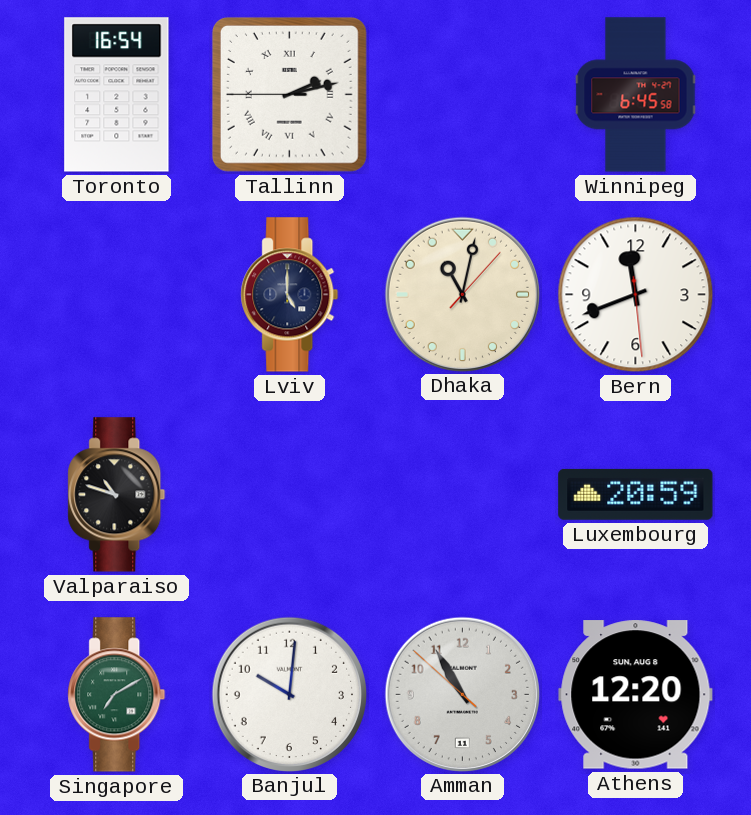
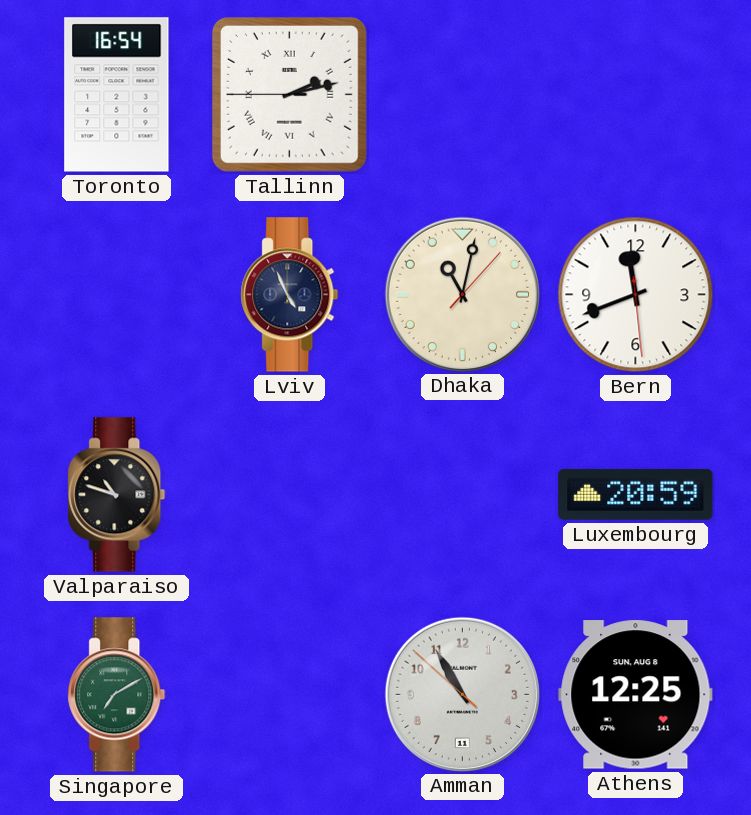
Winnipeg: 6:45 -> none
Lviv: 5:00 -> 4:56
Banjul: 10:01 -> none
Athens: 12:20 -> 12:25
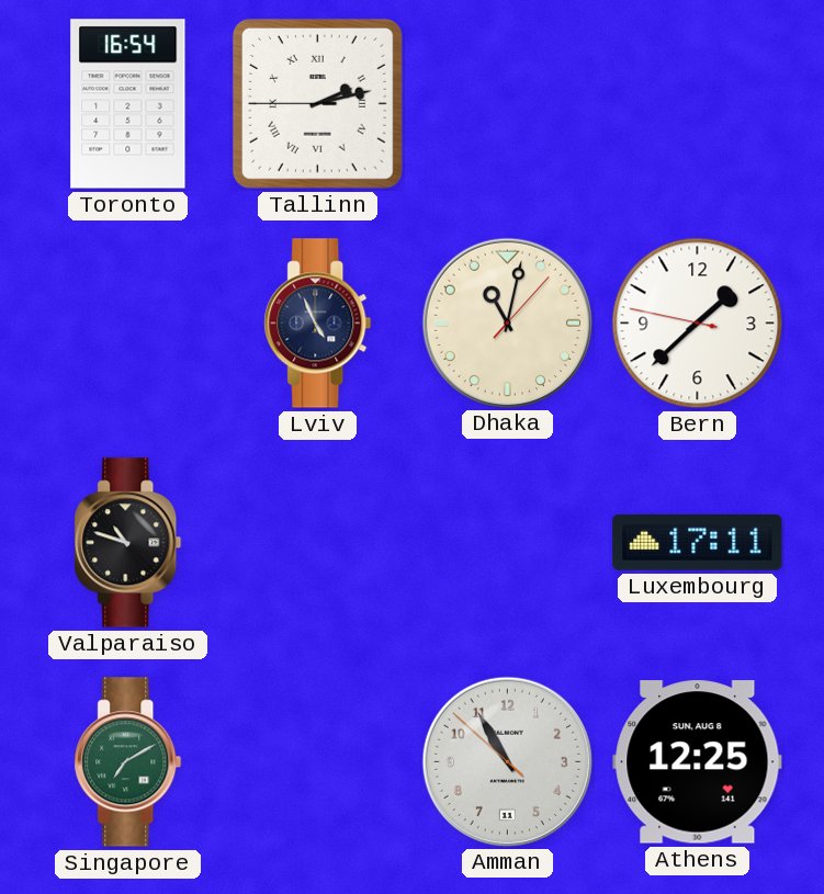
Bern: 11:41 -> 1:37
Luxembourg: 20:59 -> 17:11
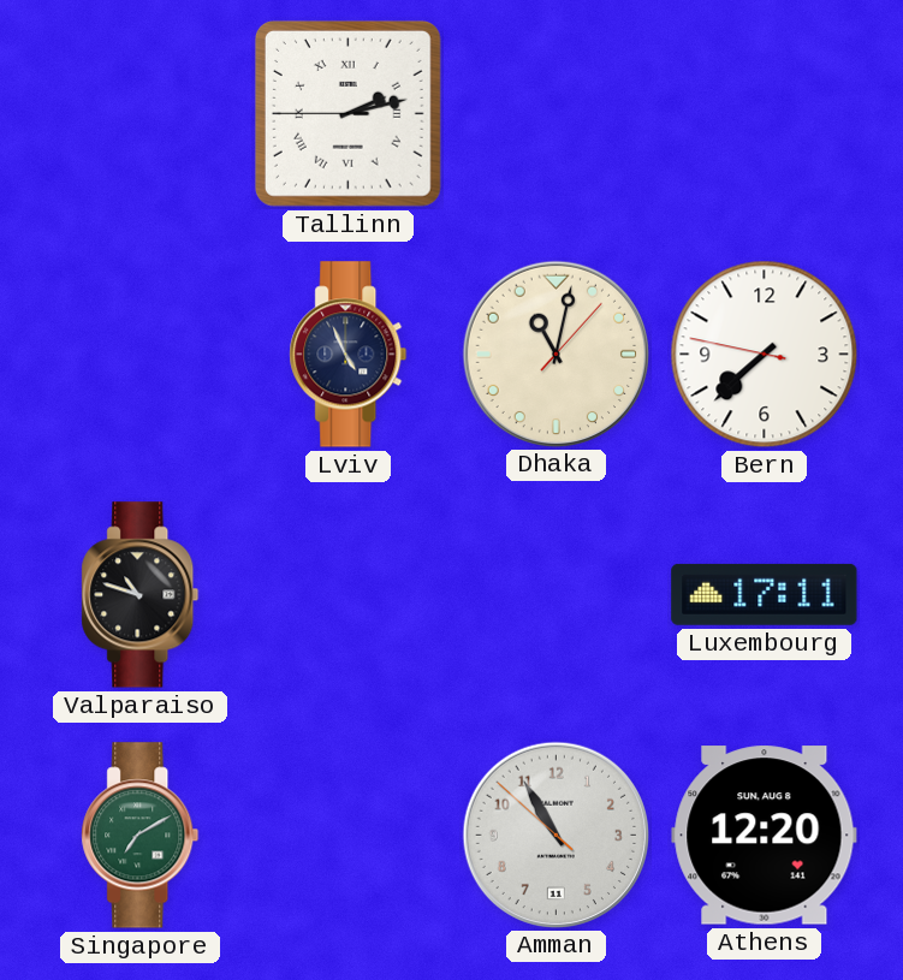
Toronto: 16:54 -> none
Bern: 1:37 -> 7:37
Athens: 12:25 -> 12:20
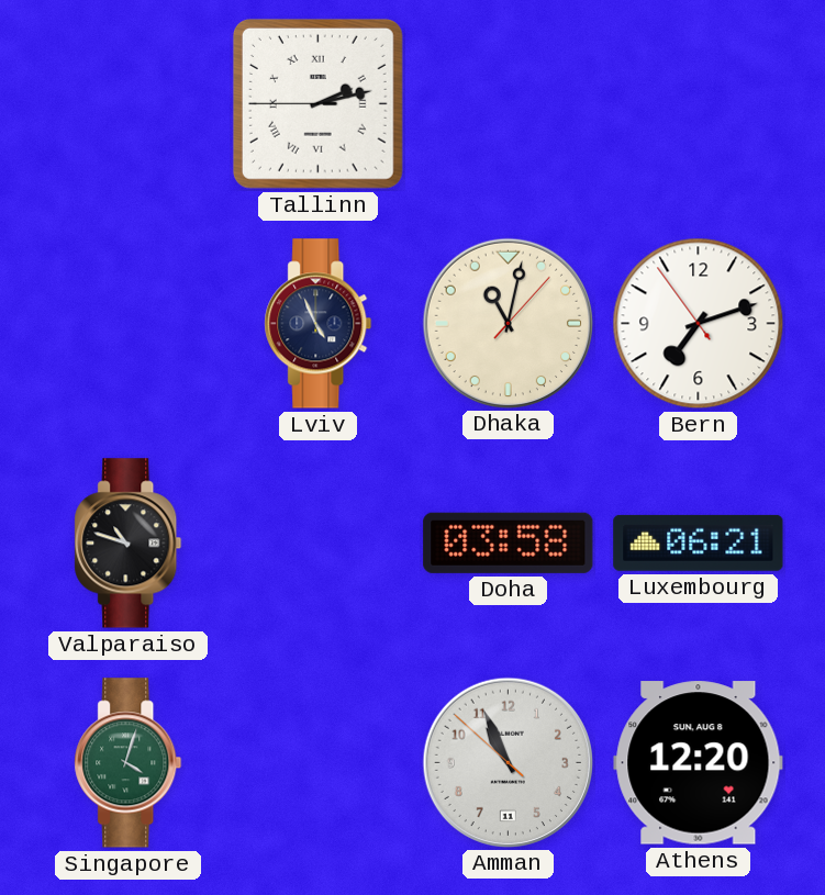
Bern: 7:37 -> 7:11
Doha: none -> 03:58
Luxembourg: 17:11 -> 06:21
Singapore: 7:10 -> 4:03
Amman: 10:54 -> 10:55
